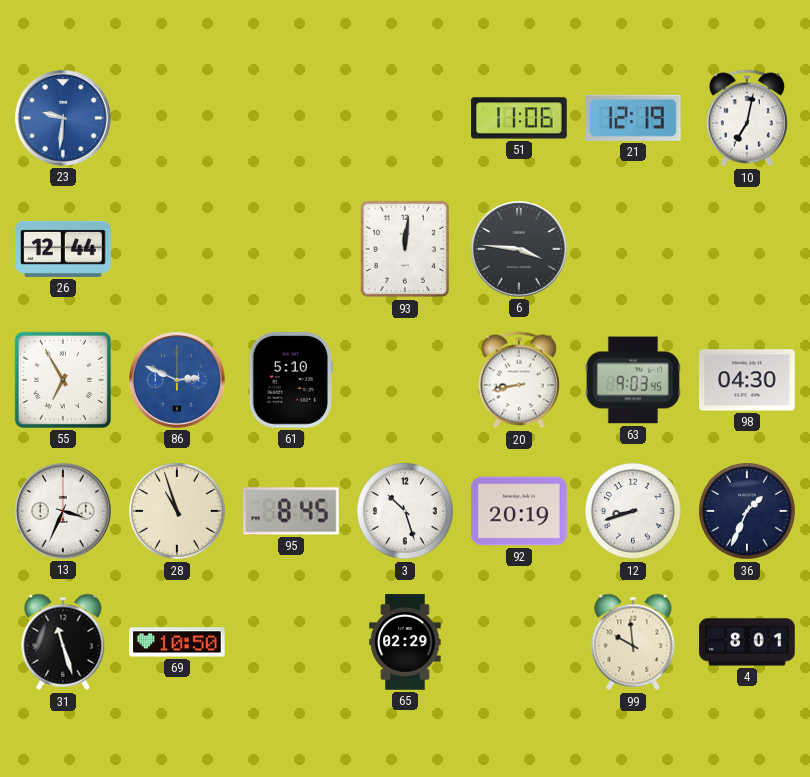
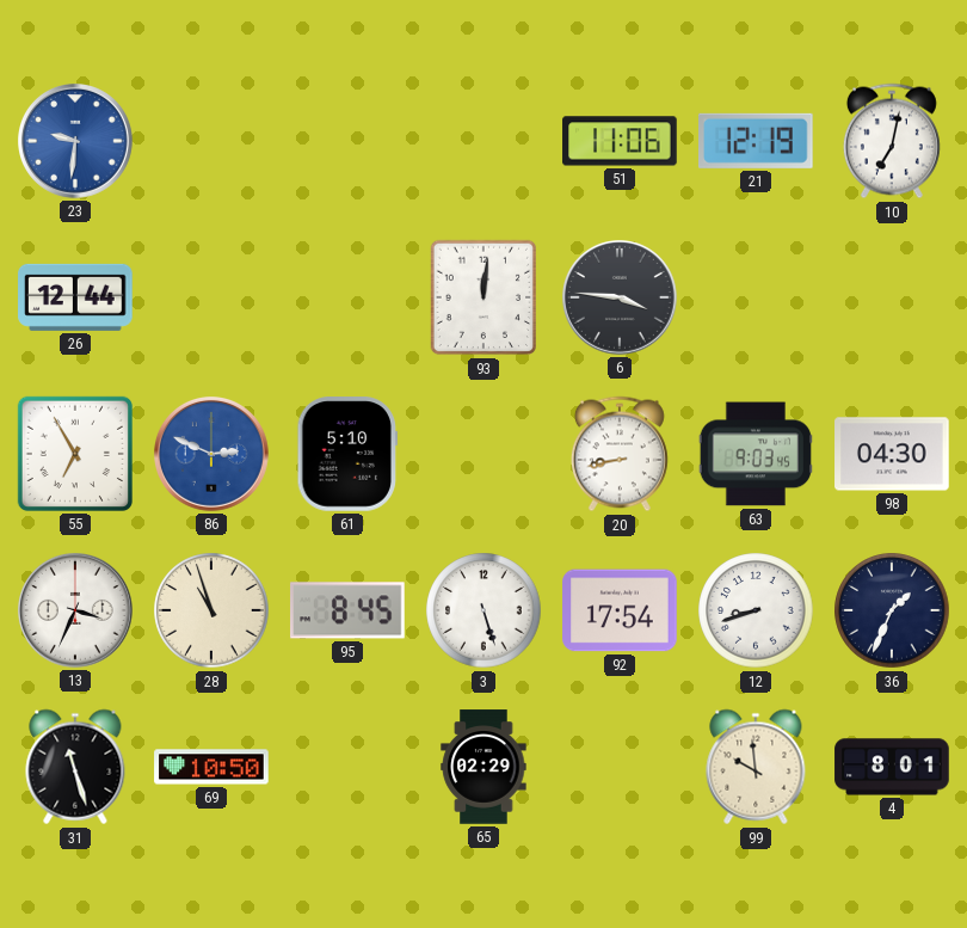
3: 10:27 -> 5:27
92: 20:19 -> 17:54
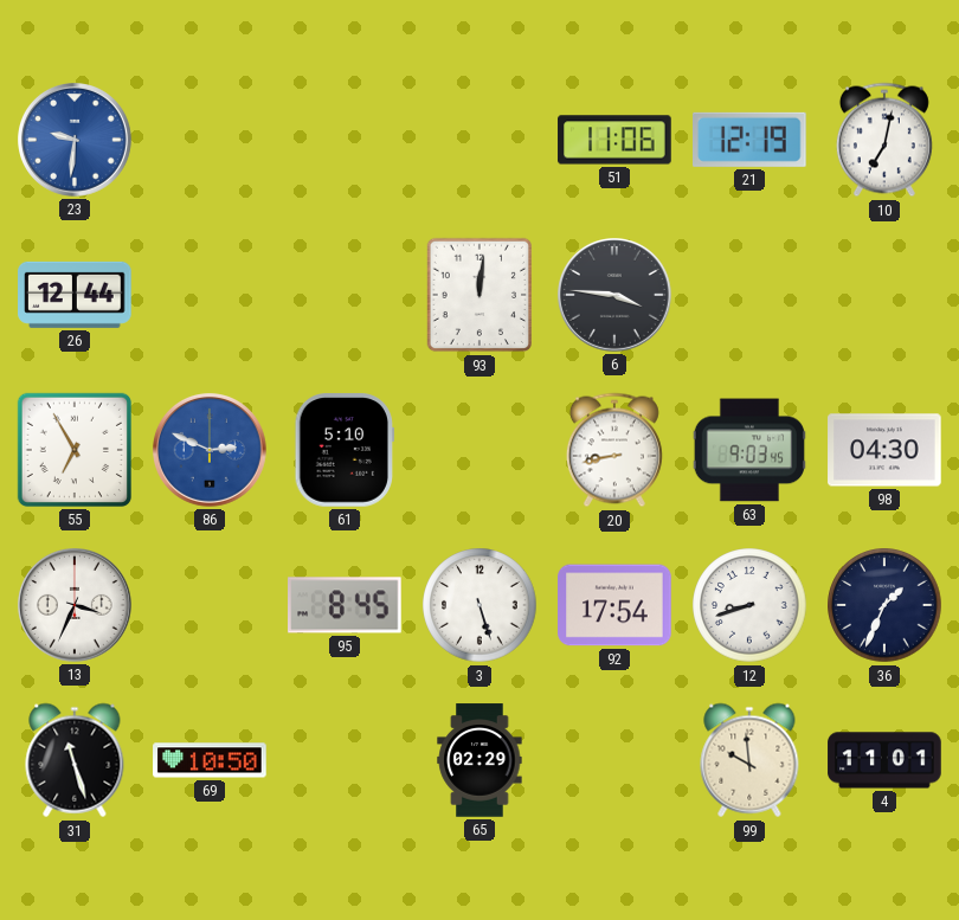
28: 10:57 -> none
4: 8:01 -> 11:01
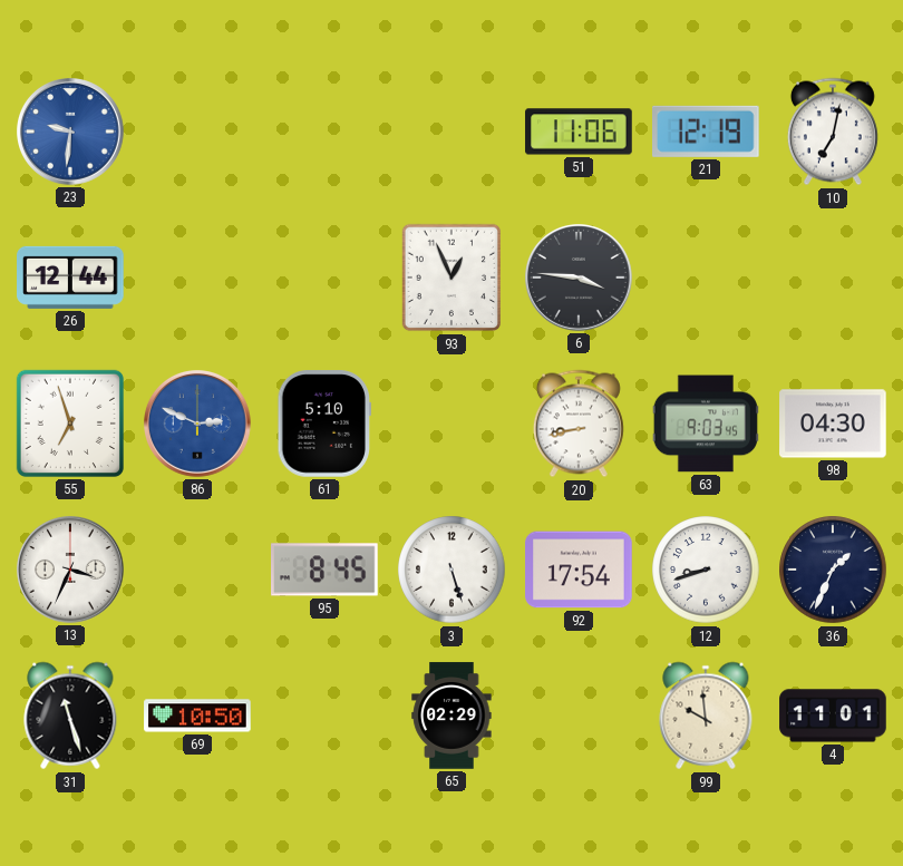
93: 12:01 -> 12:56
55: 6:55 -> 6:57
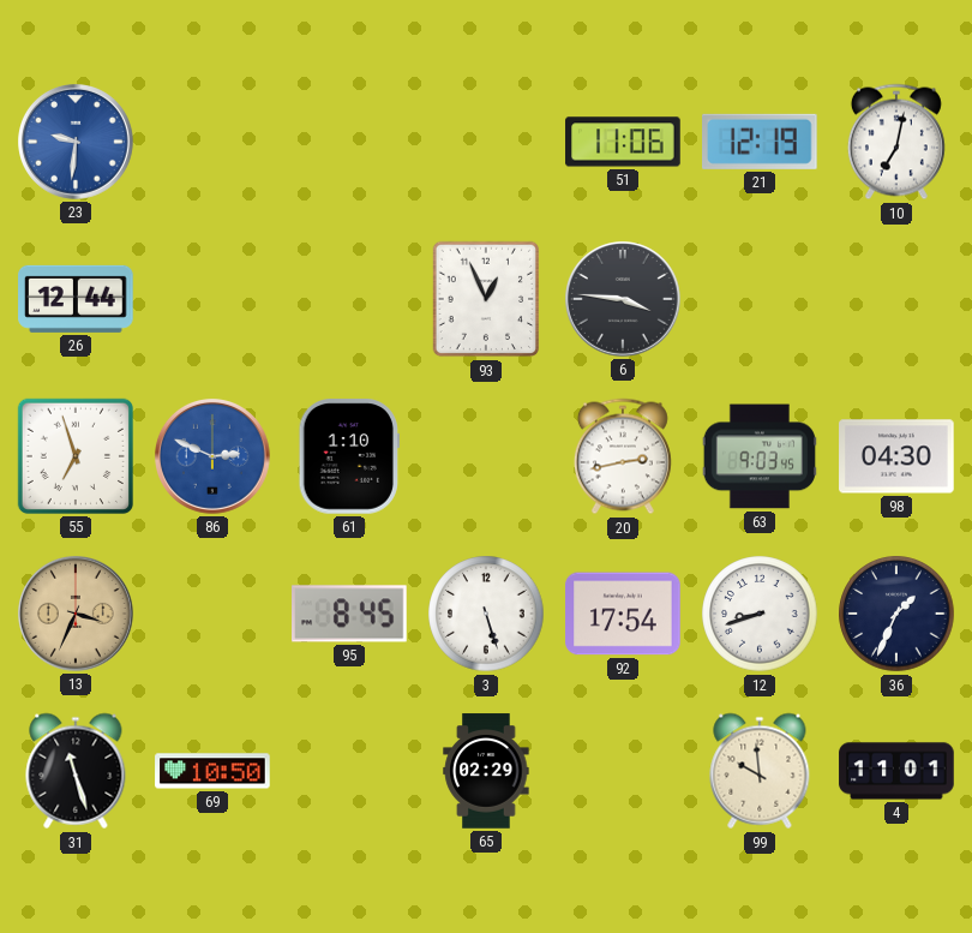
61: 5:10 -> 1:10
20: 8:43 -> 2:43
13 dial: white -> champagne
